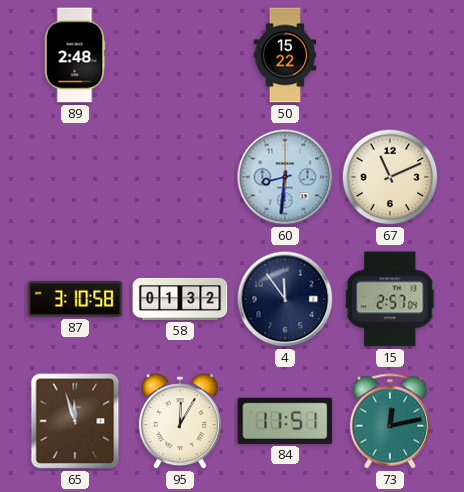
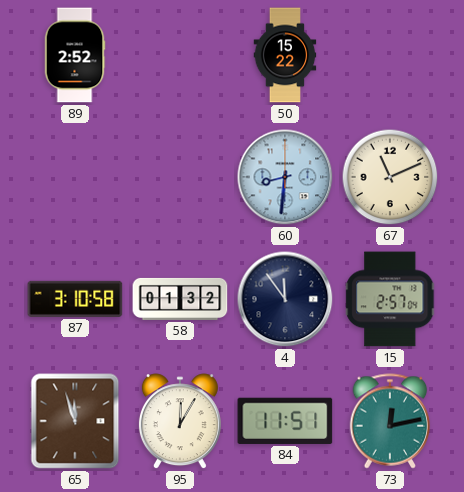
89: 2:48 -> 2:52
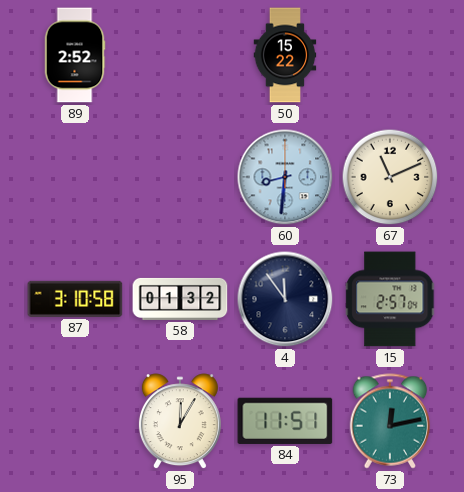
65: 11:57 -> none
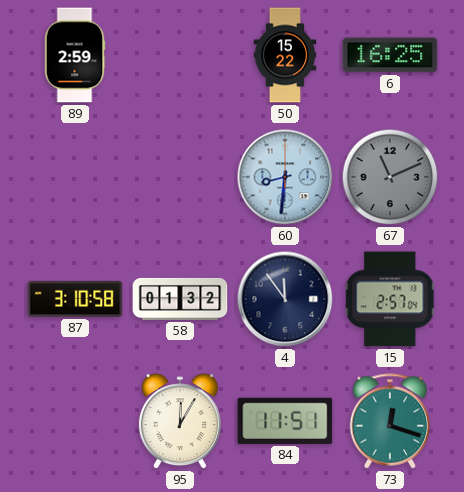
89: 2:52 -> 2:59
6: none -> 16:25
67 dial: cream -> grey
73: 12:13 -> 12:18
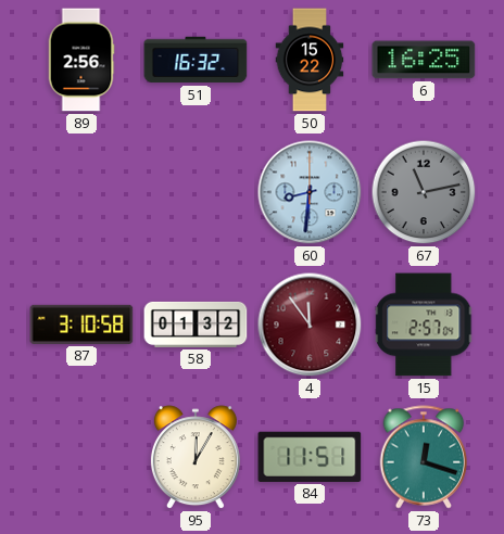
89: 2:59 -> 2:56
51: none -> 16:32
67: 11:11 -> 11:13
4 dial: navy -> burgundy
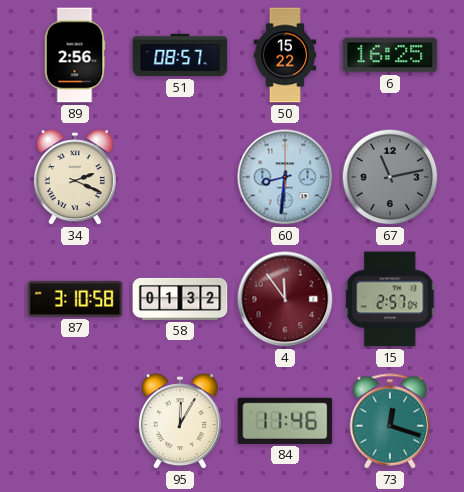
51: 16:32 -> 08:57
34: none -> 2:19
84: 11:51 -> 11:46
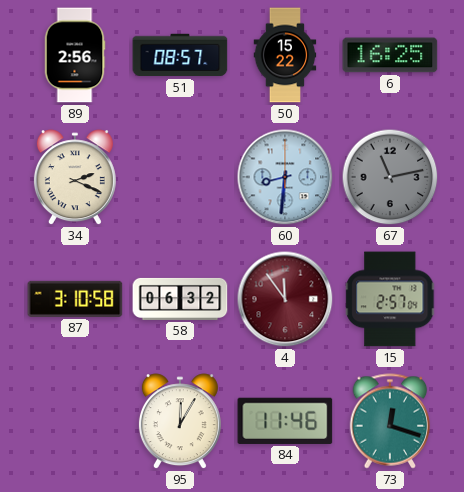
58: 01:32 -> 06:32
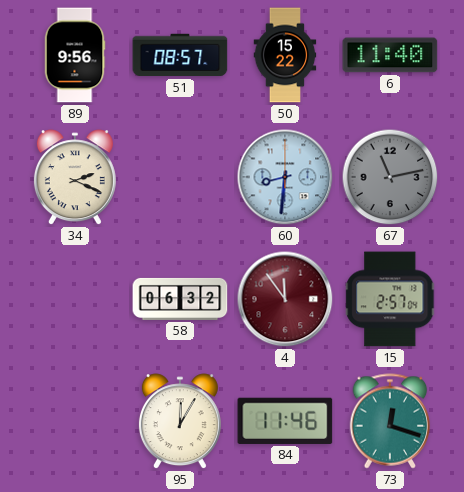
89: 2:56 -> 9:56
6: 16:25 -> 11:40
87: 3:10 -> none
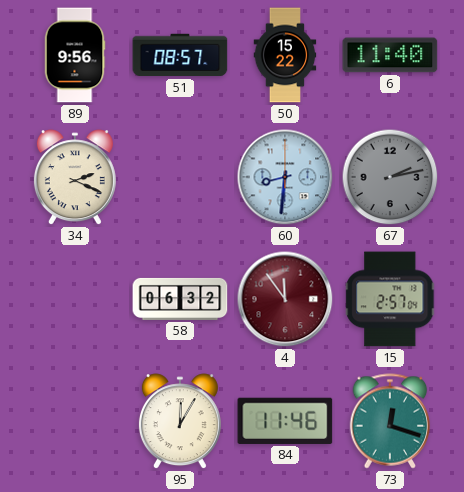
67: 11:13 -> 2:13
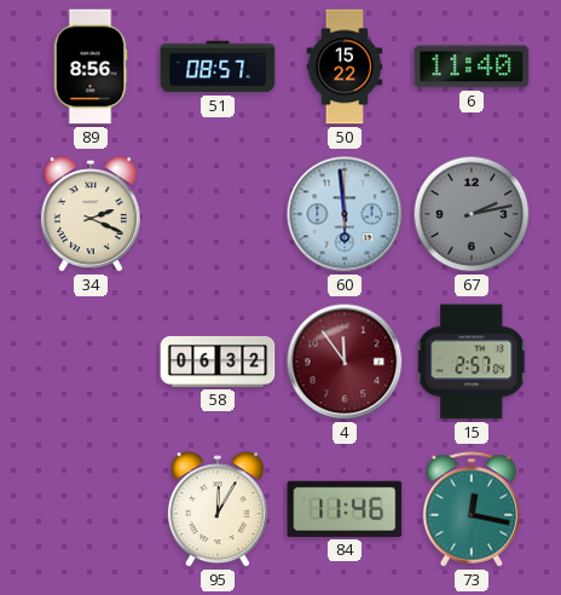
89: 9:56 -> 8:56
60: 8:31 -> 5:59
73: 12:18 -> 12:17
